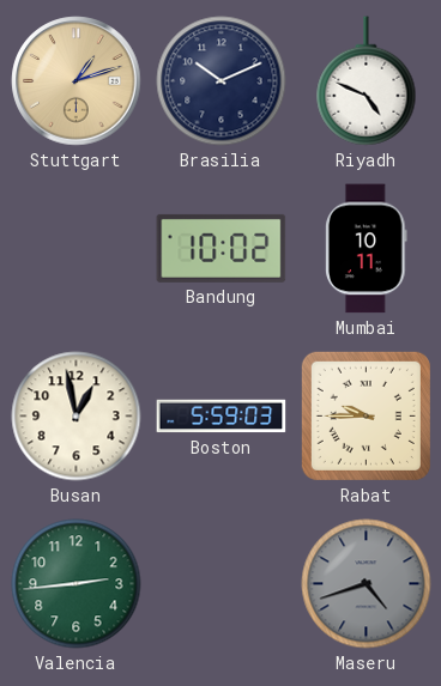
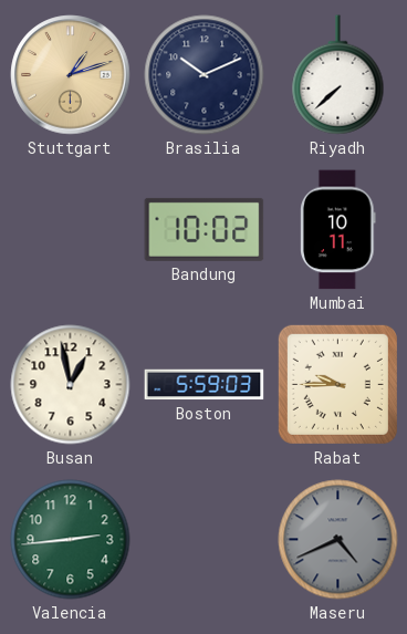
Riyadh: 4:49 -> 7:38
Maseru: 4:42 -> 4:41
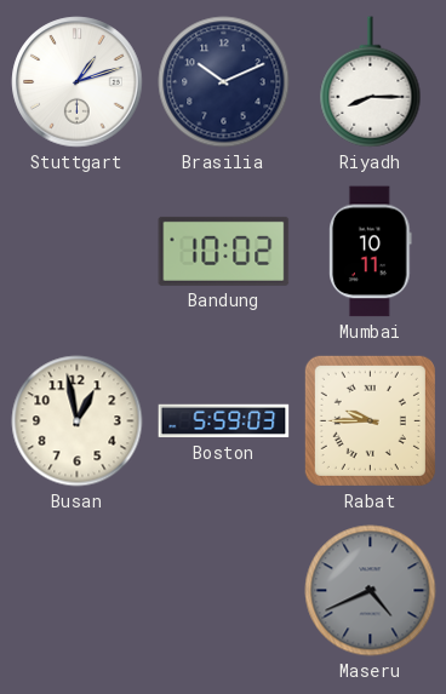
Stuttgart dial: champagne -> white
Riyadh: 7:38 -> 8:15
Valencia: 2:44 -> none
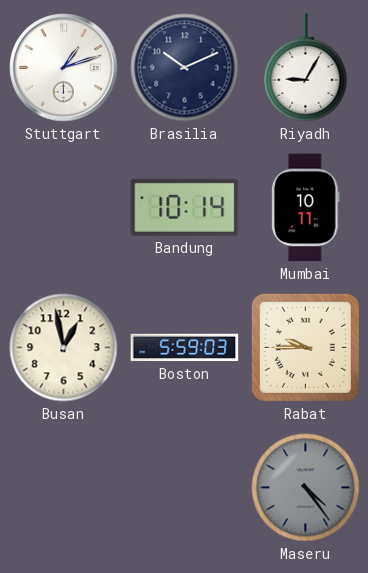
Riyadh: 8:15 -> 9:05
Bandung: 10:02 -> 10:14
Maseru: 4:41 -> 4:24
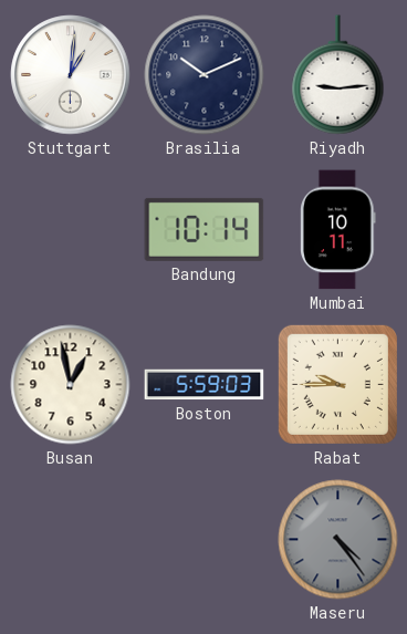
Stuttgart: 1:12 -> 1:01
Riyadh: 9:05 -> 9:14
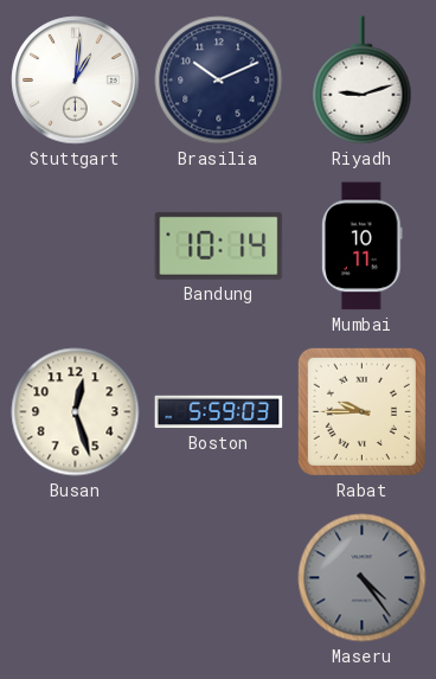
Riyadh: 9:14 -> 9:12
Busan: 12:58 -> 12:27
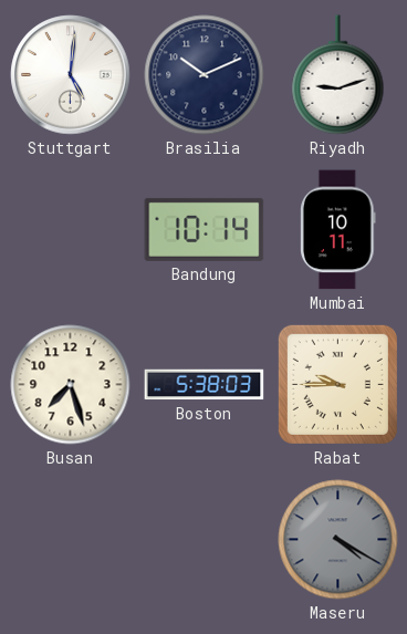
Stuttgart: 1:01 -> 5:01
Busan: 12:27 -> 7:27
Boston: 5:59 -> 5:38
Maseru: 4:24 -> 4:20
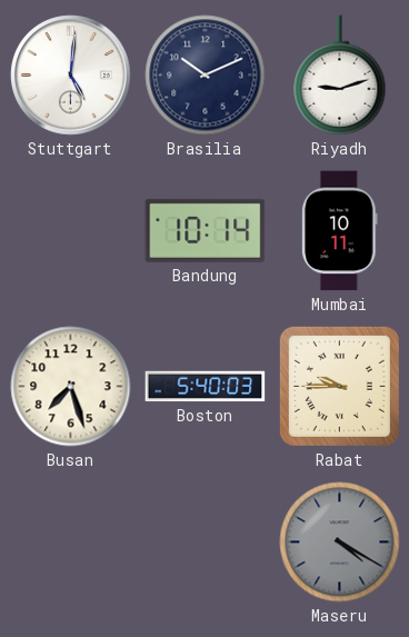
Boston: 5:38 -> 5:40
